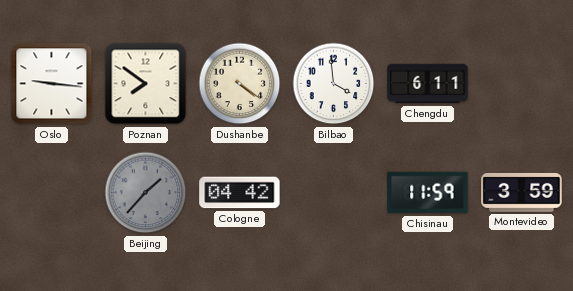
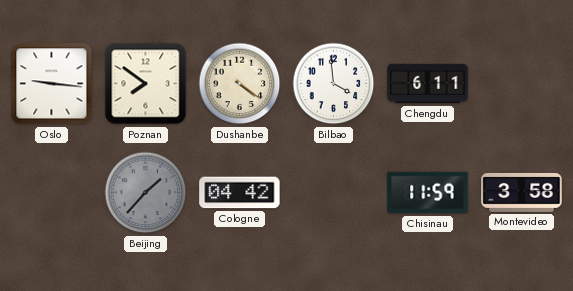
Montevideo: 3:59 -> 3:58
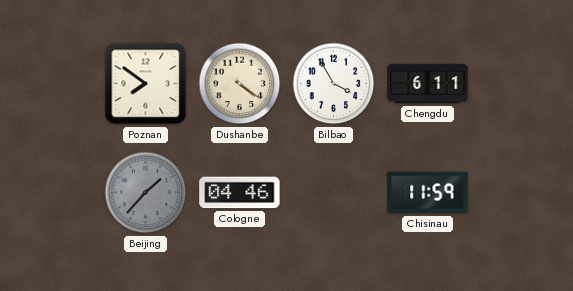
Oslo: 9:16 -> none
Bilbao: 3:59 -> 3:55
Cologne: 04:42 -> 04:46
Montevideo: 3:58 -> none
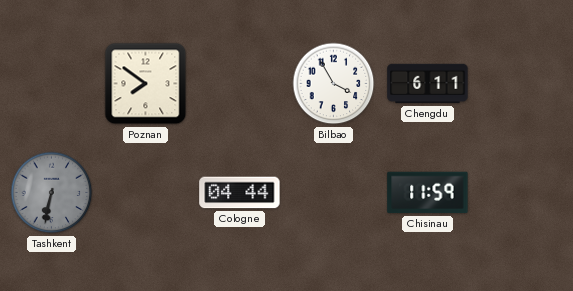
Dushanbe: 4:21 -> none
Tashkent: none -> 6:32
Beijing: 1:37 -> none
Cologne: 04:46 -> 04:44
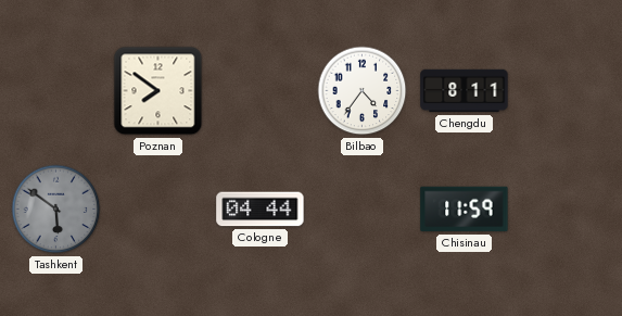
Bilbao: 3:55 -> 4:36
Chengdu: 6:11 -> 8:11
Tashkent: 6:32 -> 5:51
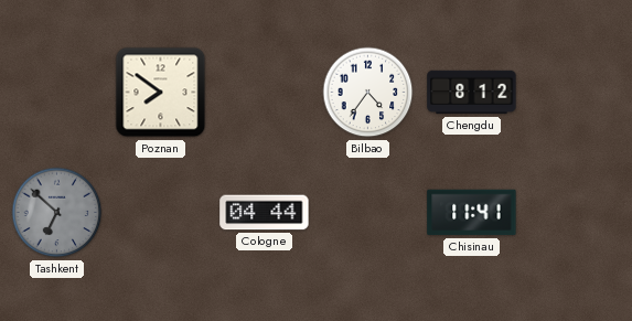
Chengdu: 8:11 -> 8:12
Tashkent: 5:51 -> 6:52
Chisinau: 11:59 -> 11:41
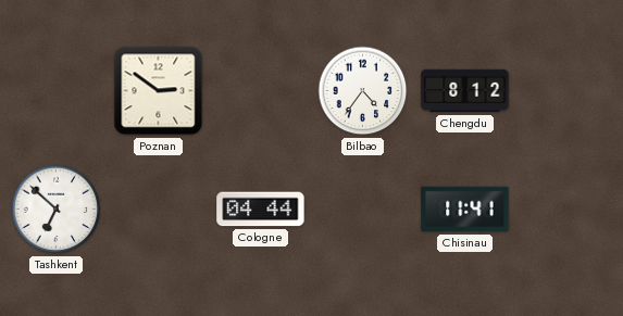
Poznan: 7:51 -> 2:51
Tashkent dial: grey -> white
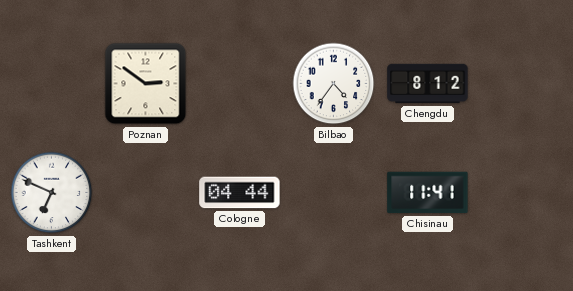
Tashkent: 6:52 -> 6:49
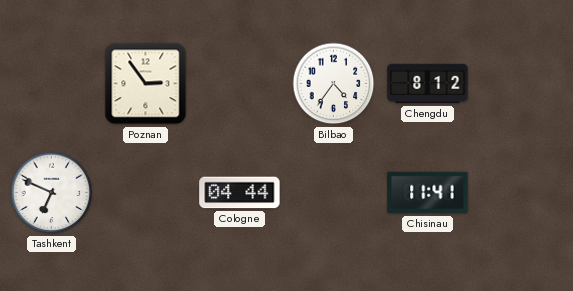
Poznan: 2:51 -> 2:54
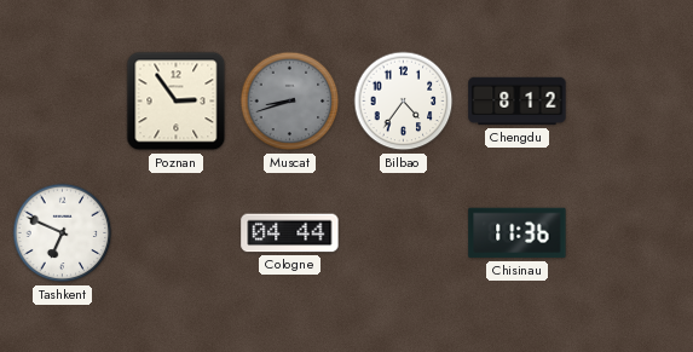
Muscat: none -> 8:42
Chisinau: 11:41 -> 11:36
